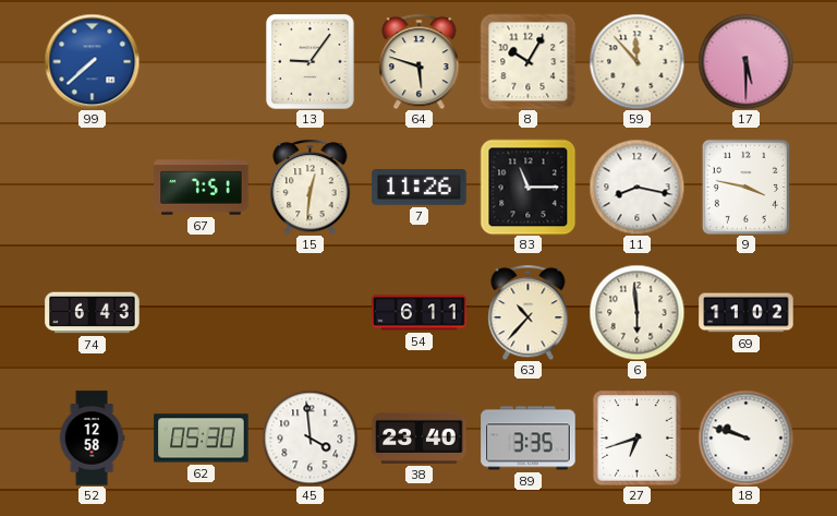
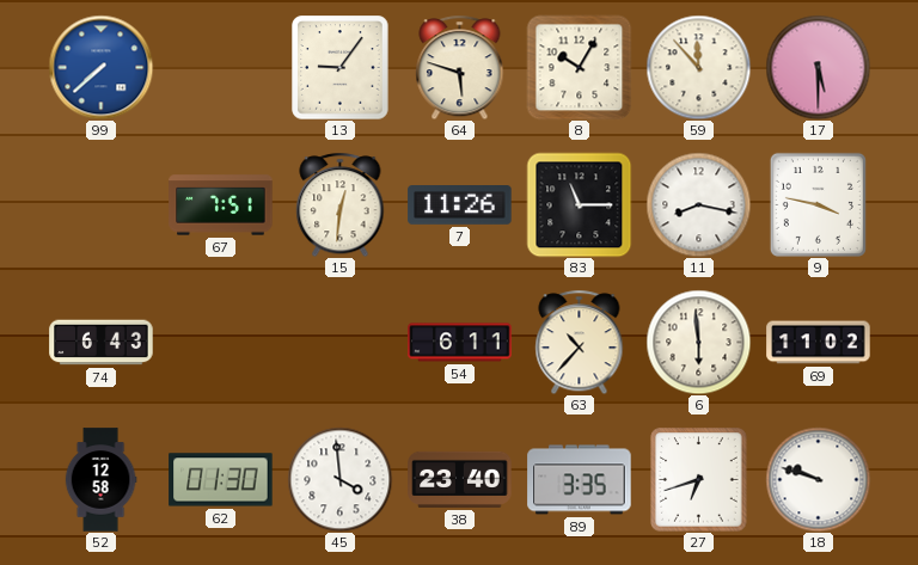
62: 05:30 -> 01:30
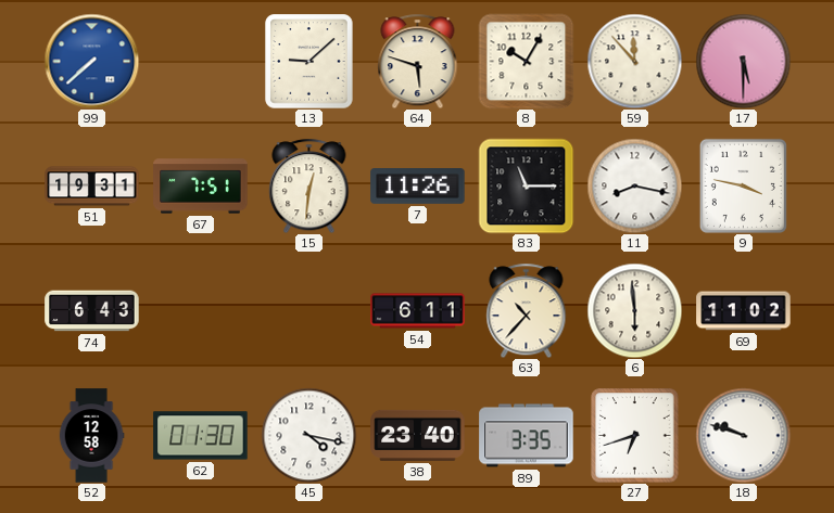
13: 9:06 -> 9:08
51: none -> 19:31
45: 3:59 -> 4:17
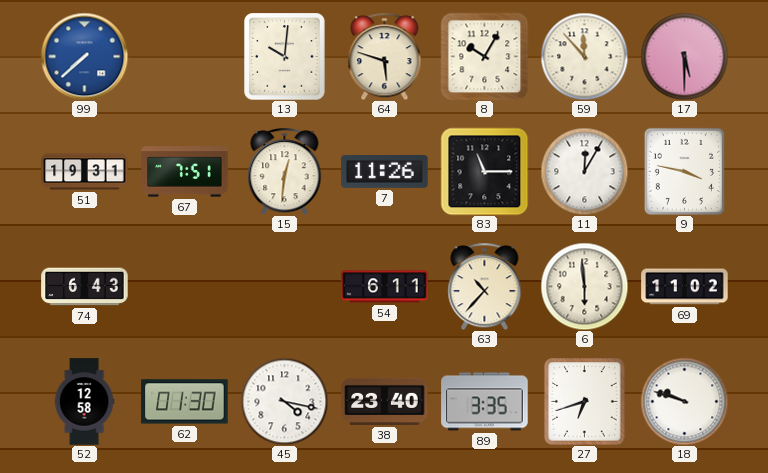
13: 9:08 -> 10:01
11: 8:17 -> 12:05
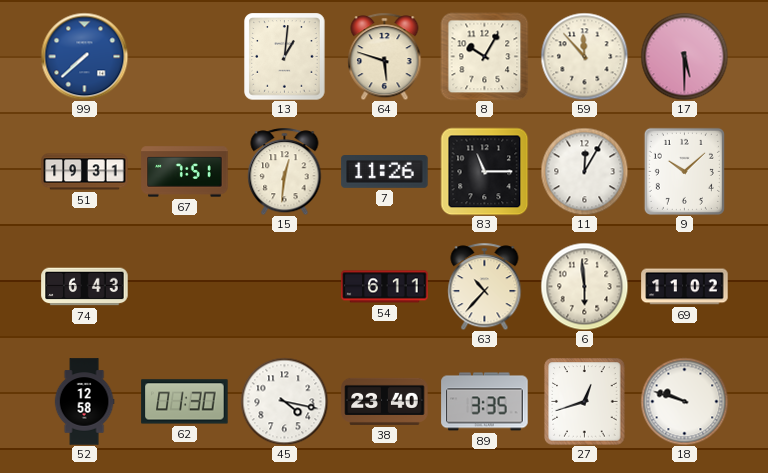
13: 10:01 -> 1:01
9: 3:47 -> 10:08
27: 6:42 -> 12:42
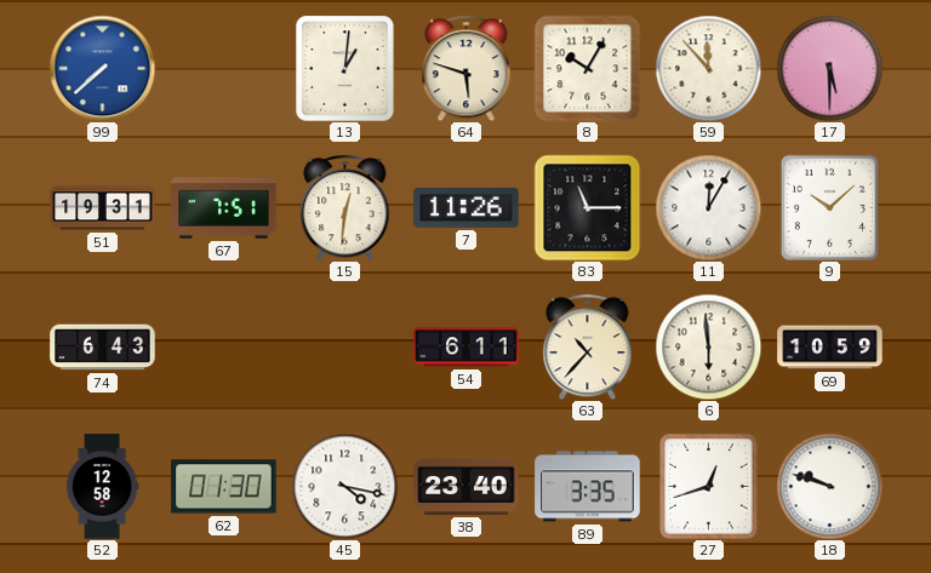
69: 11:02 -> 10:59
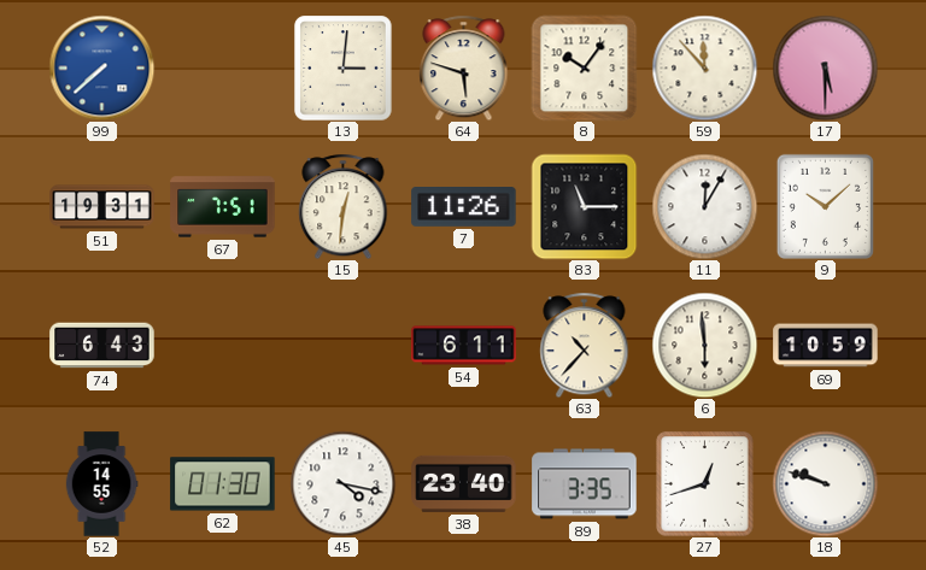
13: 1:01 -> 3:01
8: 10:05 -> 10:06
52: 12:58 -> 14:55
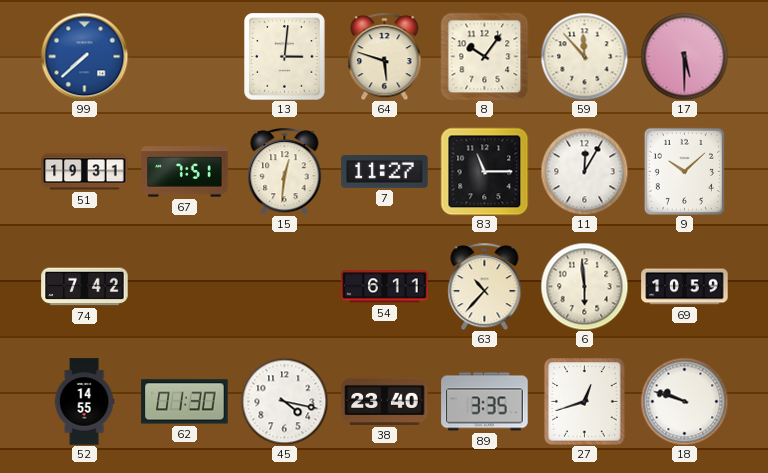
7: 11:26 -> 11:27
74: 6:43 -> 7:42
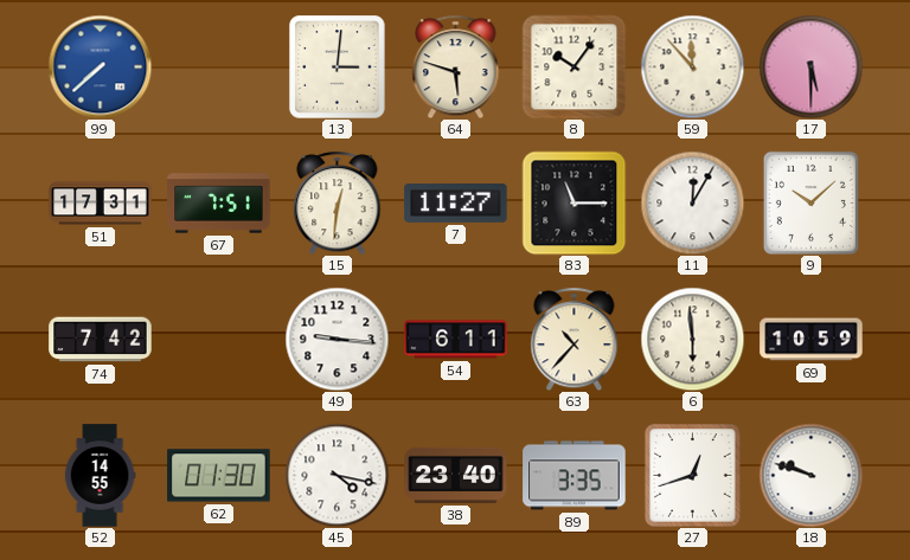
51: 19:31 -> 17:31
49: none -> 9:16
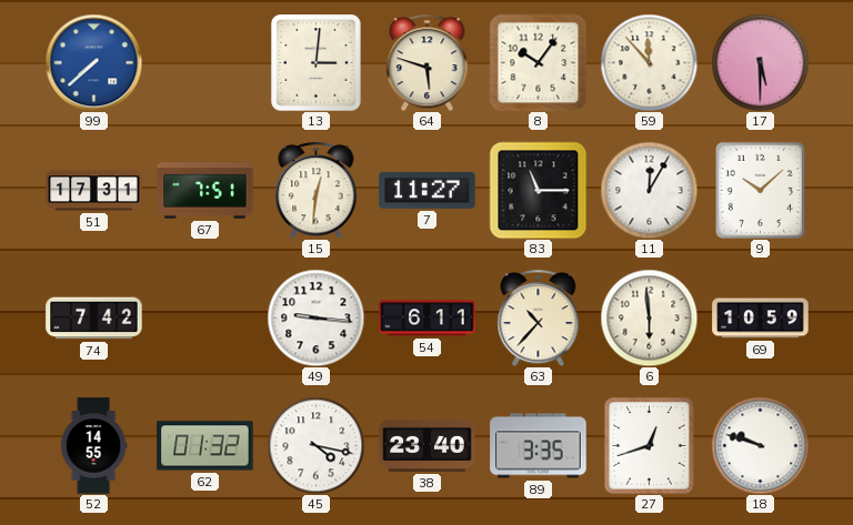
62: 01:30 -> 01:32
